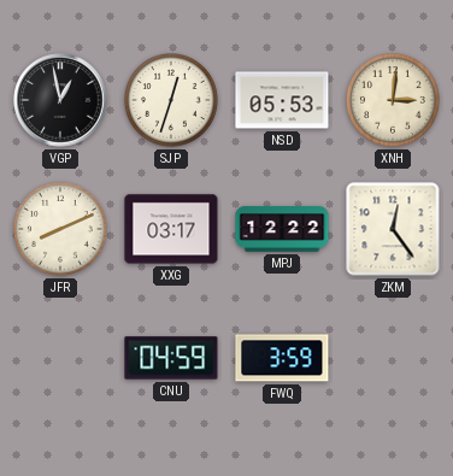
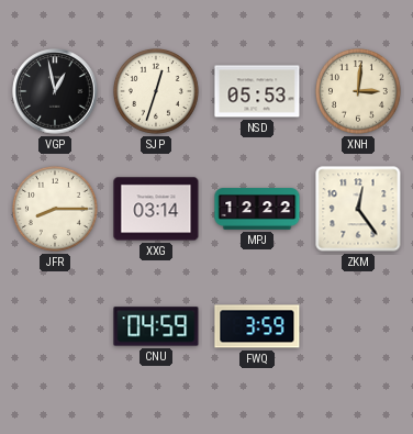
JFR: 8:11 -> 8:15
XXG: 03:17 -> 03:14
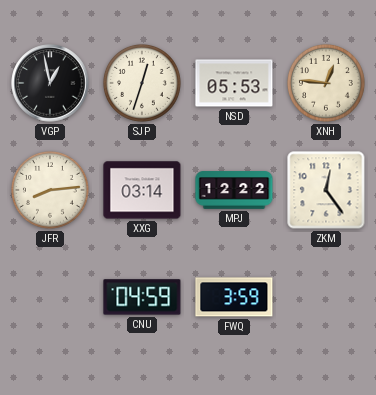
XNH: 3:01 -> 12:46
JFR: 8:15 -> 8:14
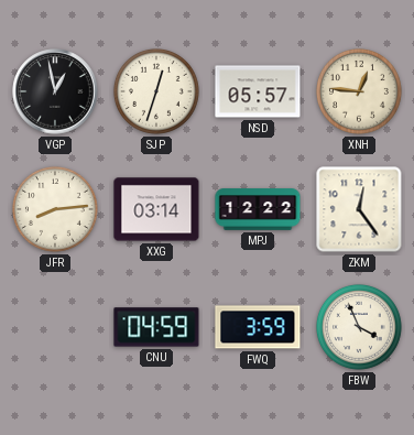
NSD: 05:53 -> 05:57
FBW: none -> 3:56
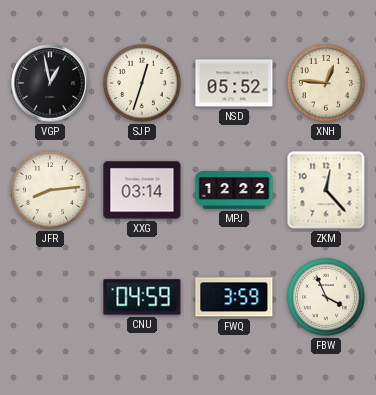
NSD: 05:57 -> 05:52
ZKM: 12:24 -> 12:23
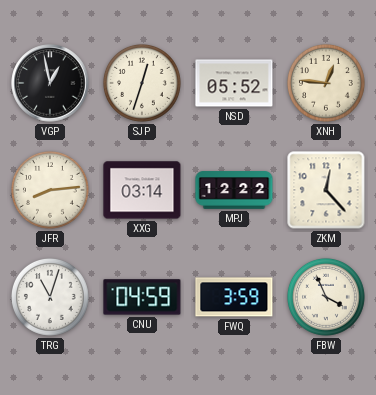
TRG: none -> 11:03
